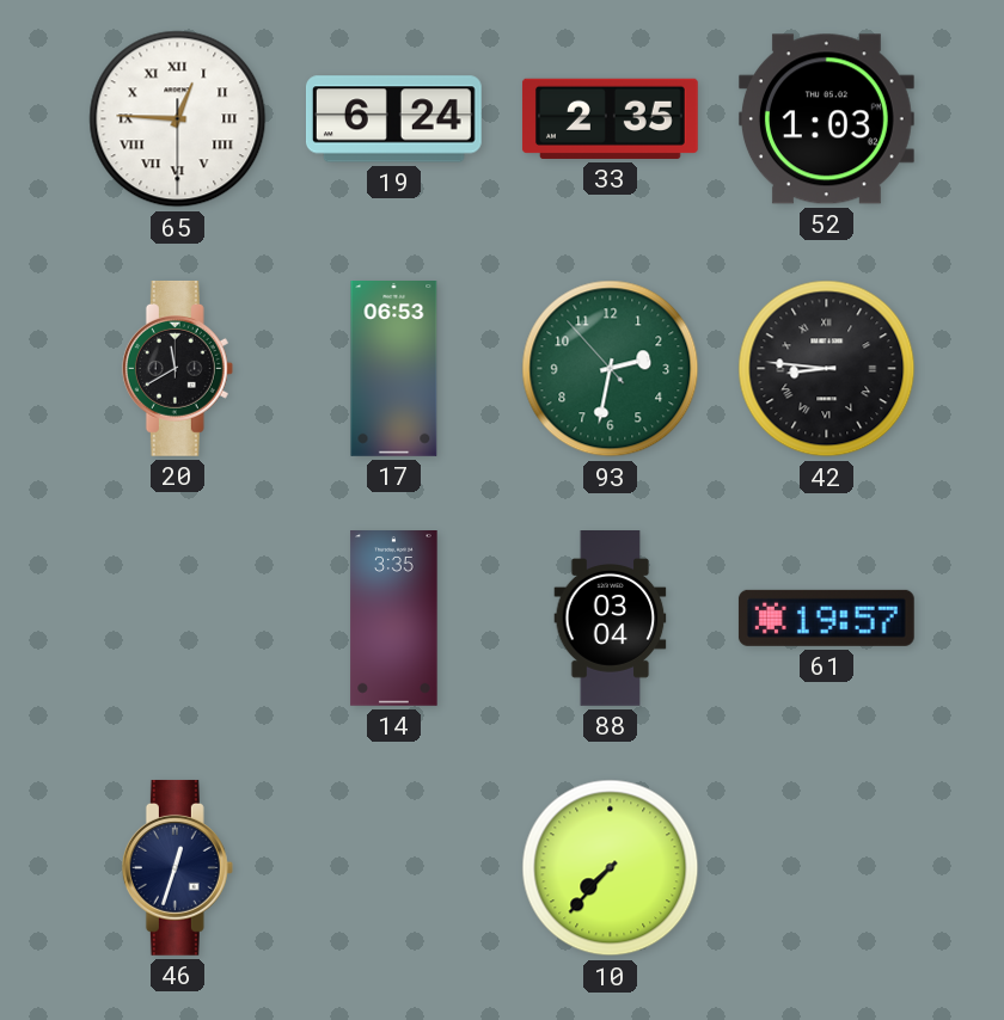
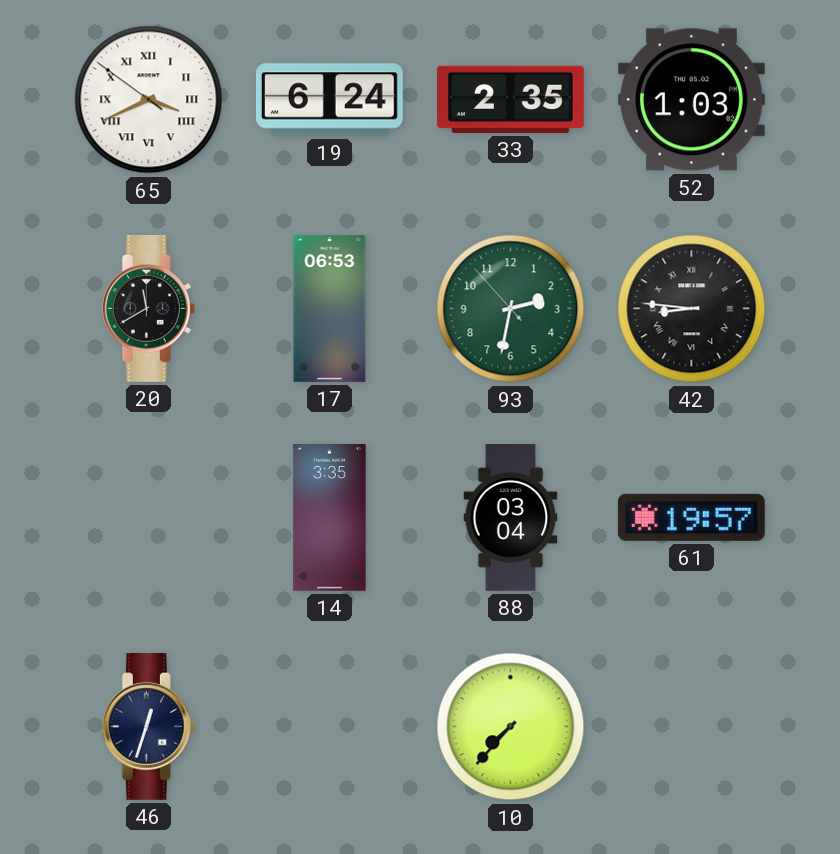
65: 12:45 -> 3:40
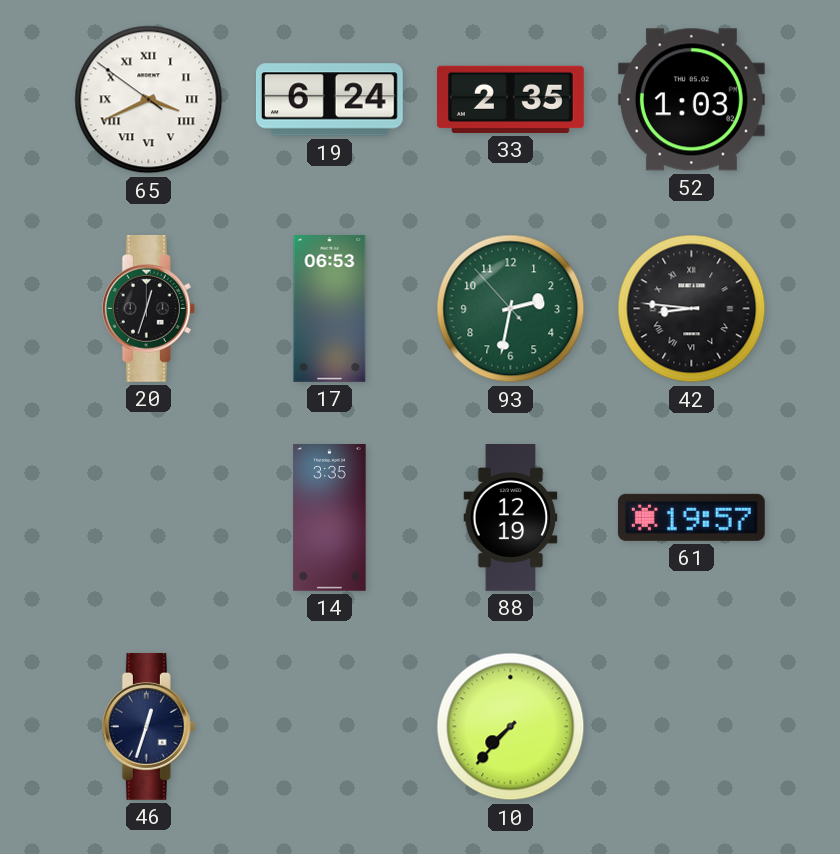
20: 11:40 -> 12:33
88: 03:04 -> 12:19
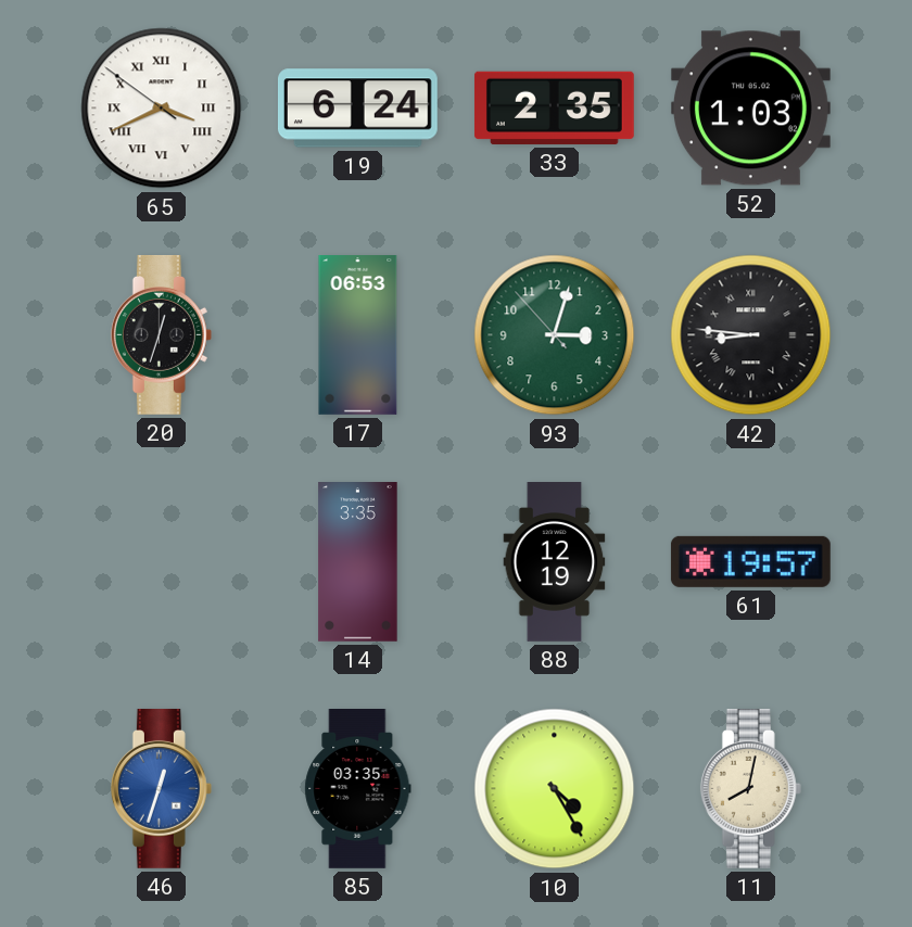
93: 2:31 -> 3:02
46 dial: navy -> blue
85: none -> 03:35
10: 7:37 -> 4:25
11: none -> 8:02
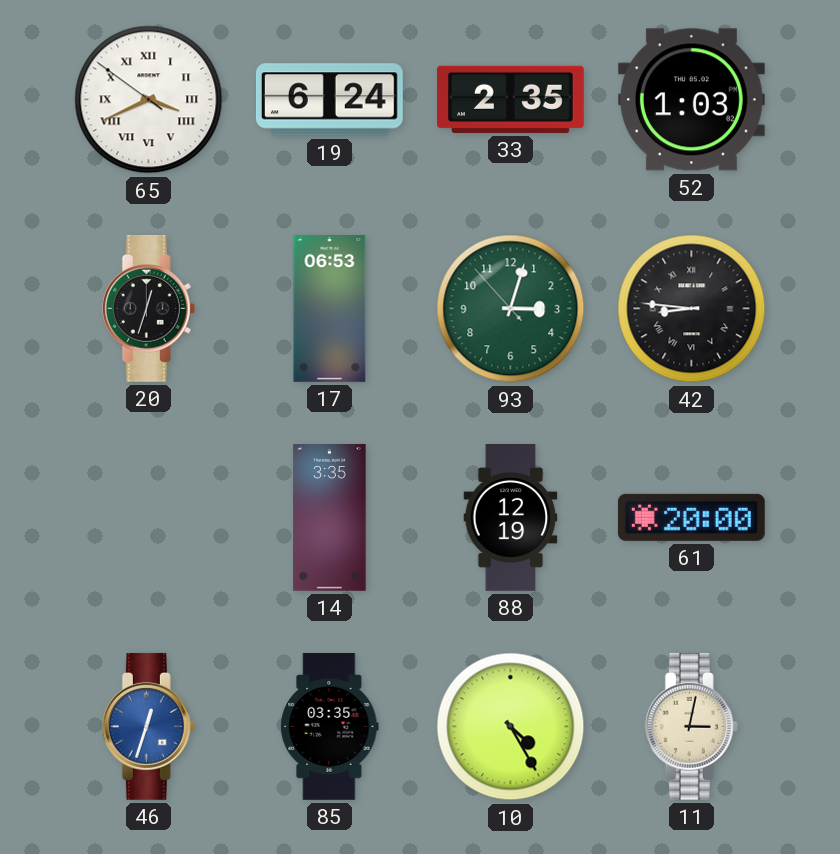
61: 19:57 -> 20:00
11: 8:02 -> 3:02
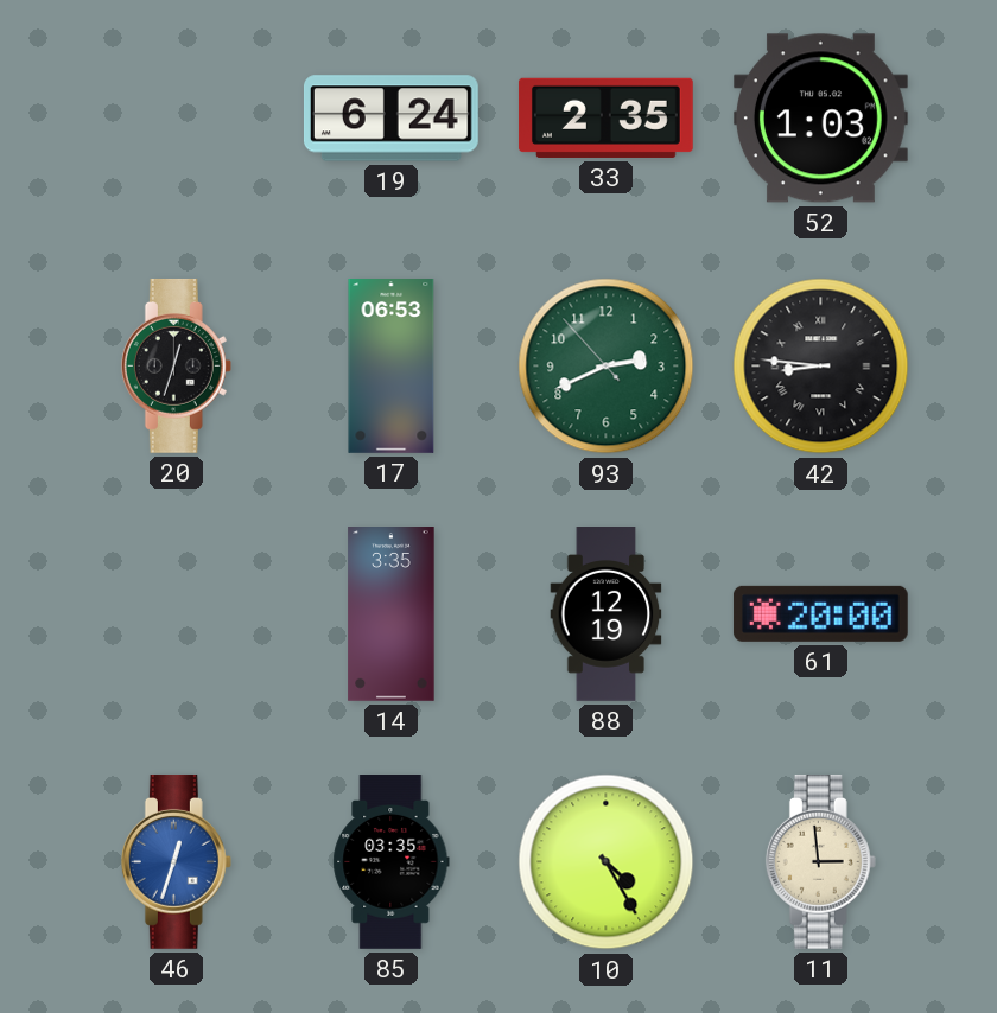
65: 3:40 -> none
93: 3:02 -> 2:40
11: 3:02 -> 2:59
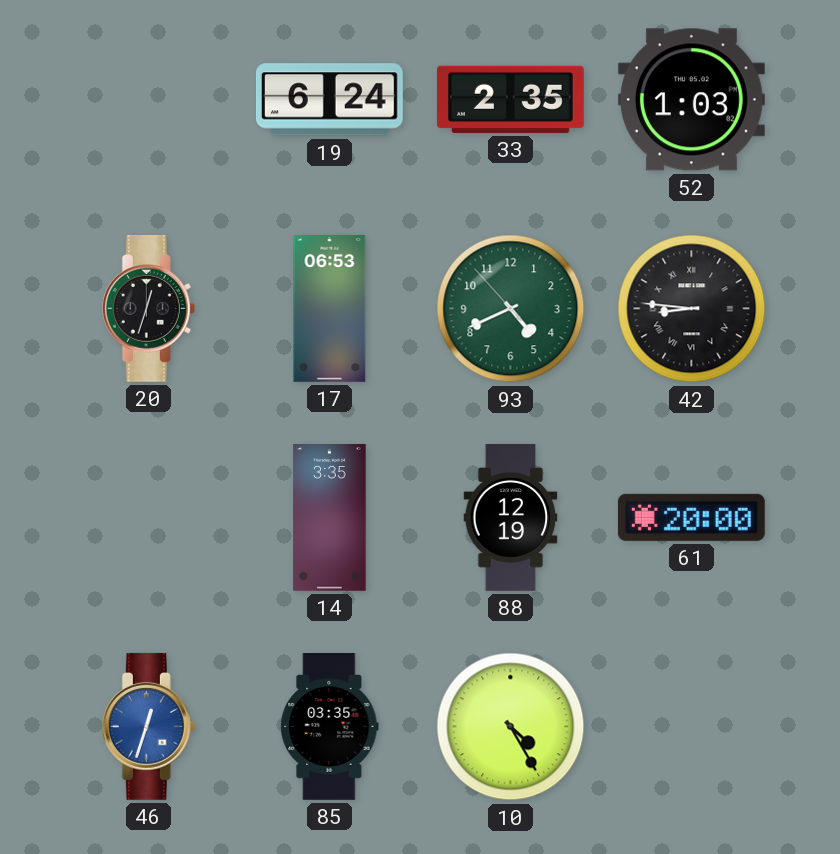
93: 2:40 -> 4:40
11: 2:59 -> none
